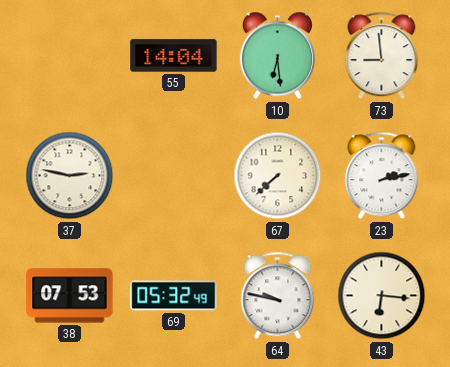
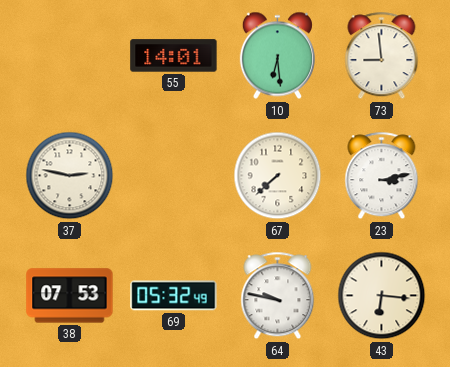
55: 14:04 -> 14:01
23: 2:13 -> 3:13
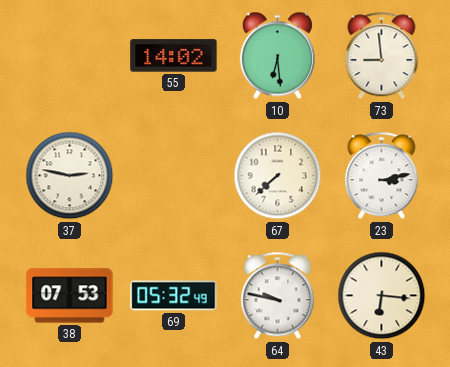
55: 14:01 -> 14:02
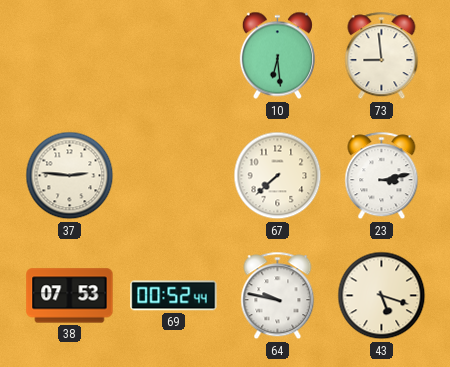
55: 14:02 -> none
37: 2:47 -> 2:46
69: 05:32 -> 00:52
43: 6:16 -> 5:18
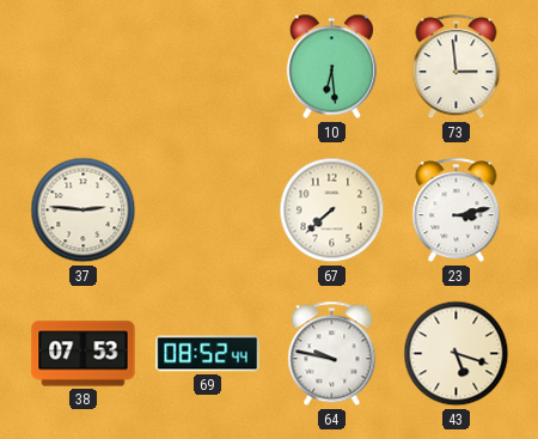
73: 8:59 -> 2:59
69: 00:52 -> 08:52
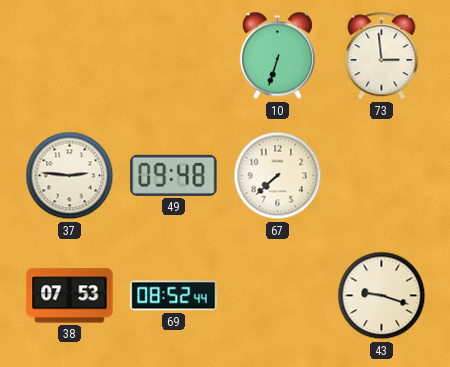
10: 6:29 -> 6:33
49: none -> 09:48
23: 3:13 -> none
64: 9:47 -> none
43: 5:18 -> 9:18
